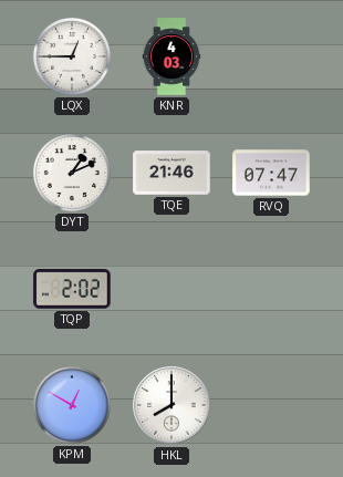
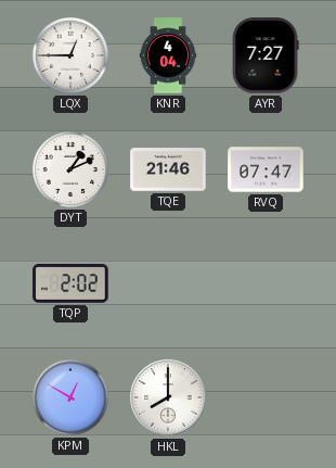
KNR: 4:03 -> 4:04
AYR: none -> 7:27
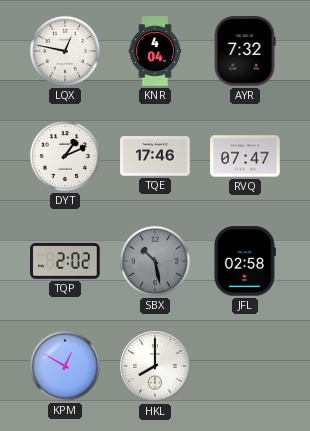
LQX: 12:45 -> 12:47
AYR: 7:27 -> 7:32
TQE: 21:46 -> 17:46
SBX: none -> 10:28
JFL: none -> 02:58
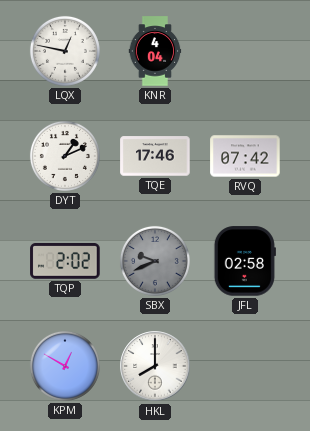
AYR: 7:32 -> none
RVQ: 07:47 -> 07:42
SBX: 10:28 -> 9:41
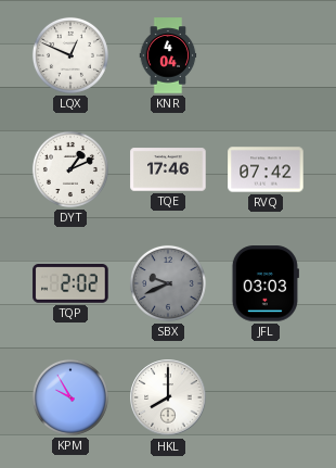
LQX: 12:47 -> 12:49
JFL: 02:58 -> 03:03
KPM: 12:50 -> 9:55
